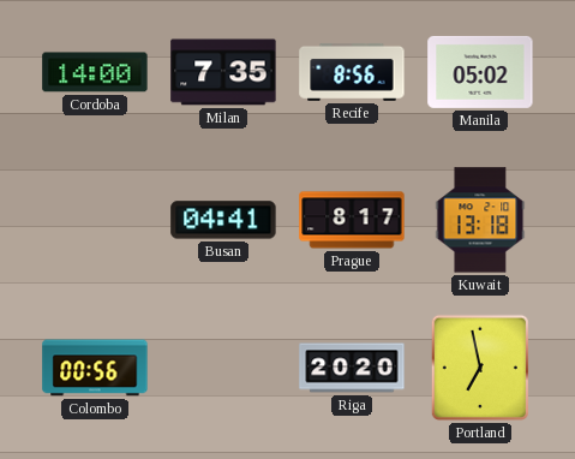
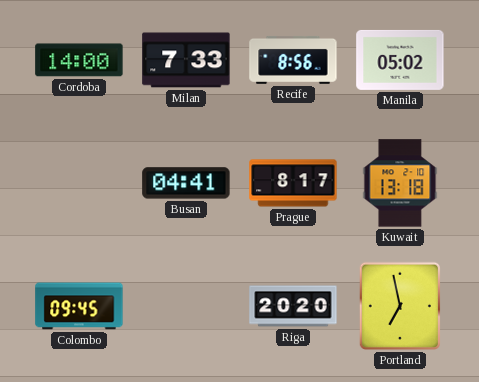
Milan: 7:35 -> 7:33
Colombo: 00:56 -> 09:45
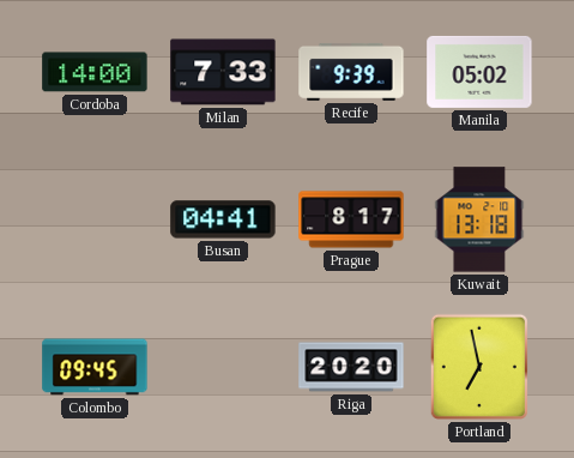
Recife: 8:56 -> 9:39
